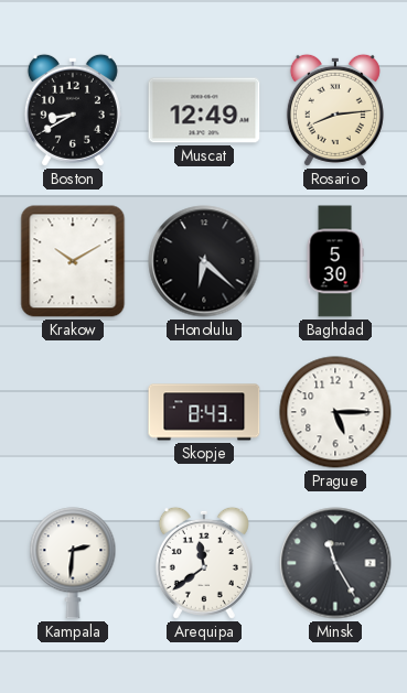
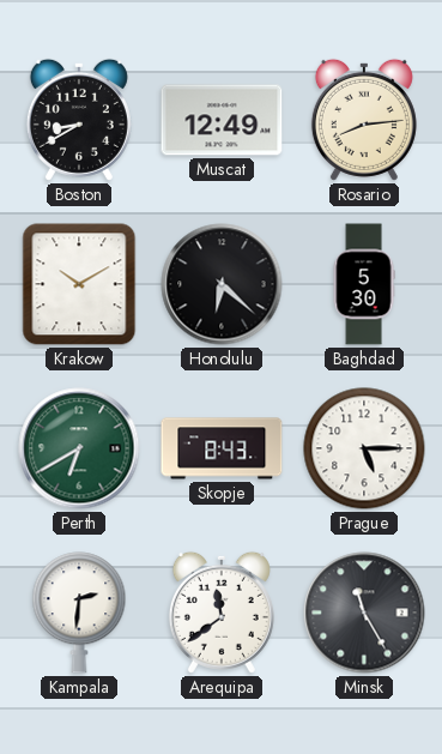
Perth: none -> 6:40
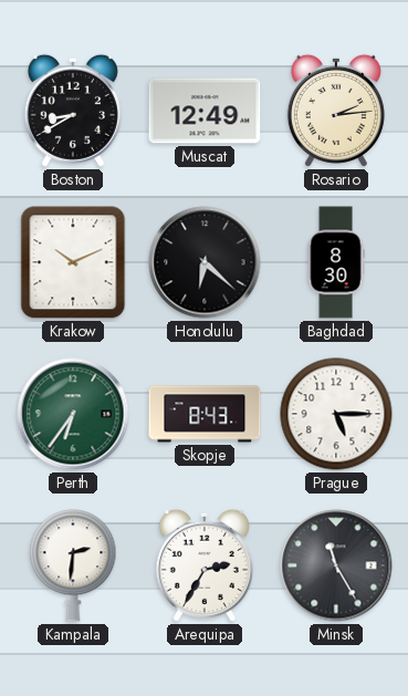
Rosario: 8:14 -> 2:14
Krakow: 10:10 -> 10:11
Baghdad: 5:30 -> 8:30
Perth: 6:40 -> 6:36
Arequipa: 11:39 -> 2:35
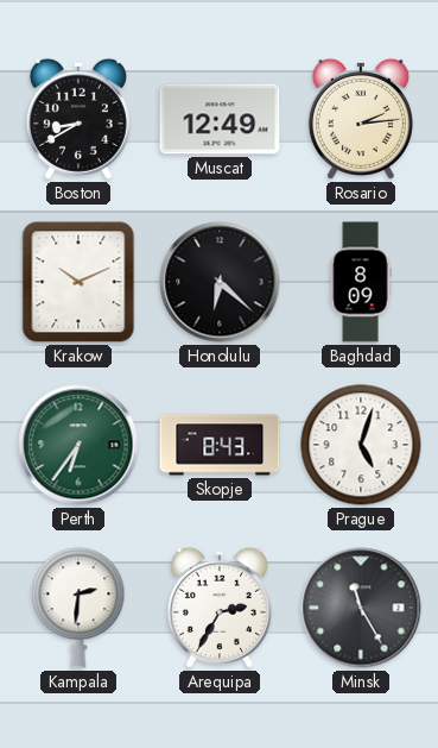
Baghdad: 8:30 -> 8:09
Prague: 5:15 -> 5:03
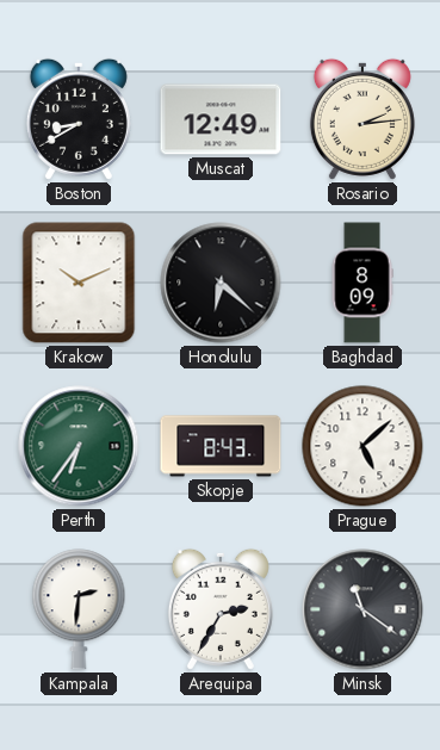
Prague: 5:03 -> 5:08
Minsk: 11:25 -> 11:21
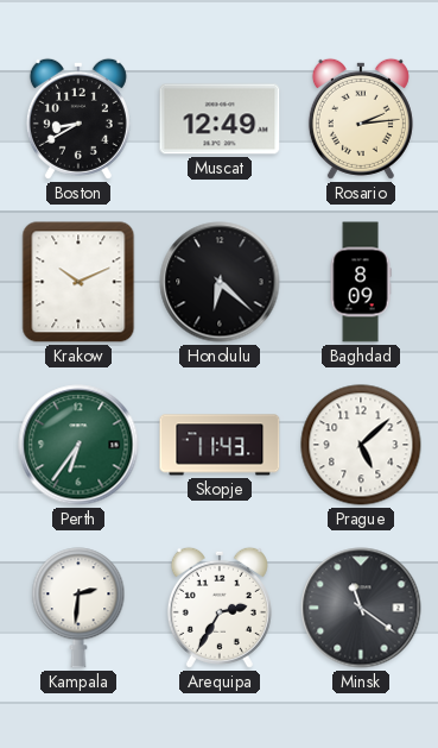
Skopje: 8:43 -> 11:43
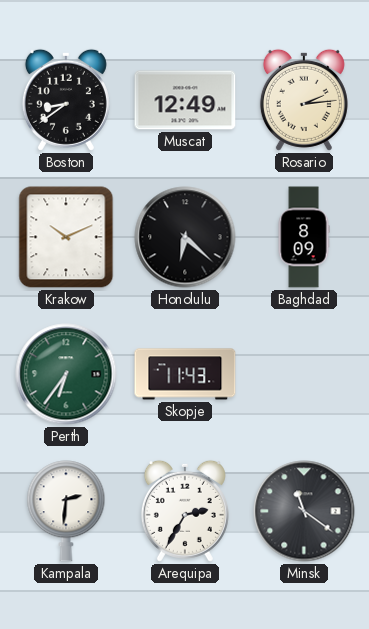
Boston: 8:40 -> 8:39
Prague: 5:08 -> none
